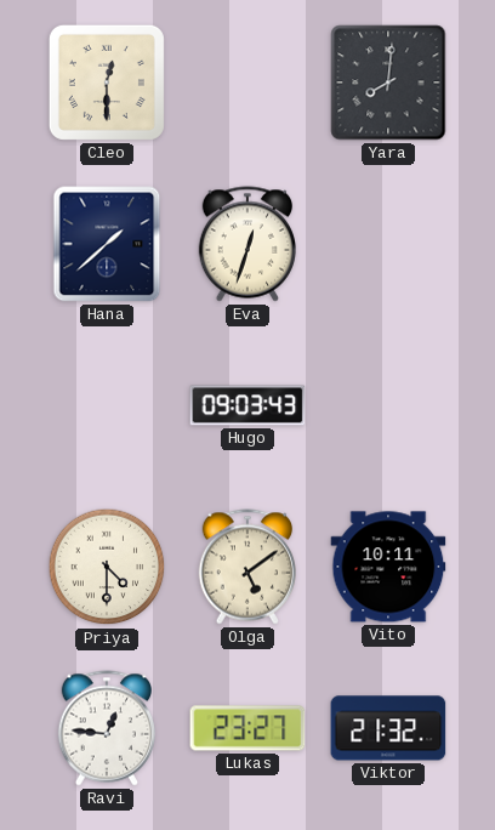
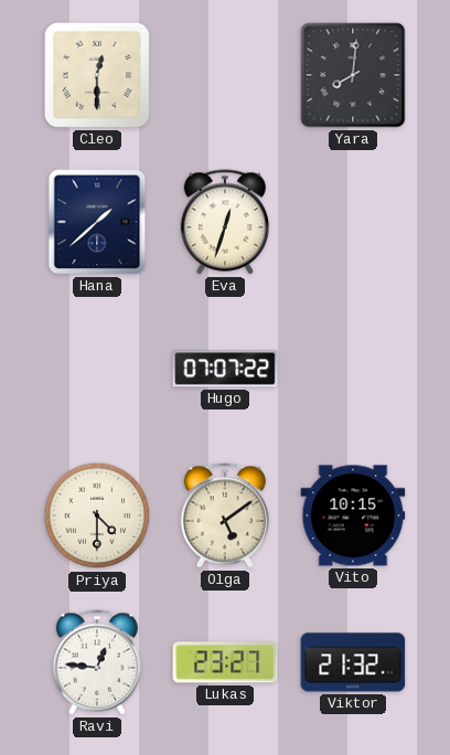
Hugo: 09:03 -> 07:07
Vito: 10:11 -> 10:15
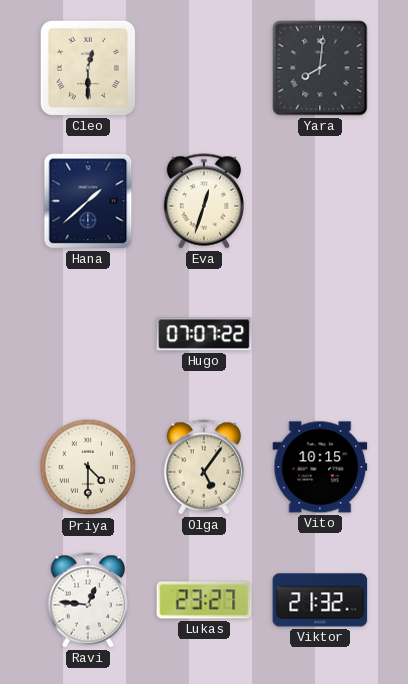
Olga: 5:09 -> 5:06
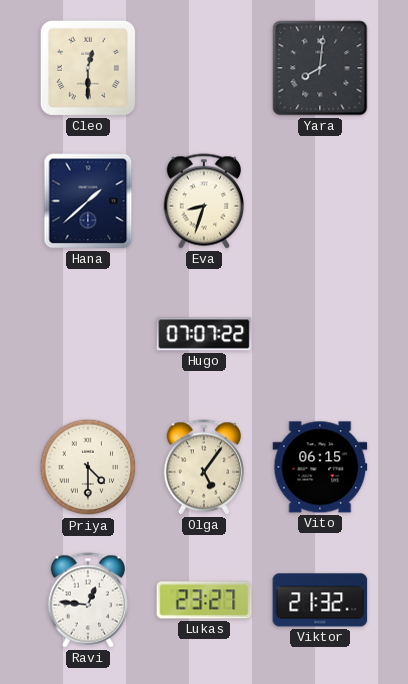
Eva: 12:33 -> 8:33
Vito: 10:15 -> 06:15
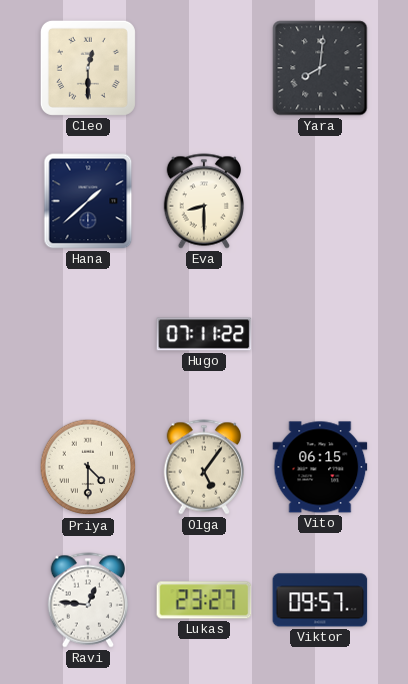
Eva: 8:33 -> 8:30
Hugo: 07:07 -> 07:11
Viktor: 21:32 -> 09:57
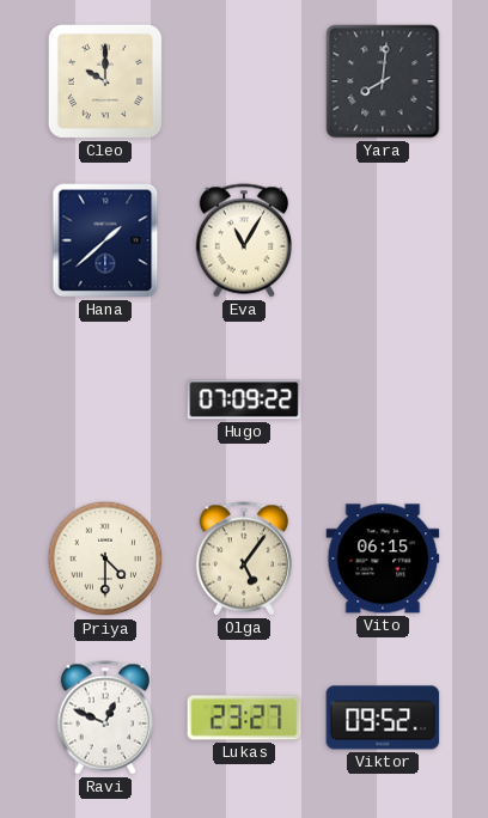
Cleo: 12:30 -> 10:00
Eva: 8:30 -> 11:05
Hugo: 07:11 -> 07:09
Ravi: 12:46 -> 12:49
Viktor: 09:57 -> 09:52
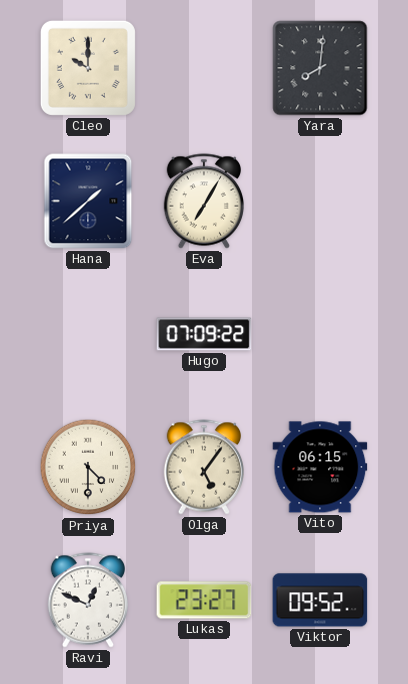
Eva: 11:05 -> 7:05
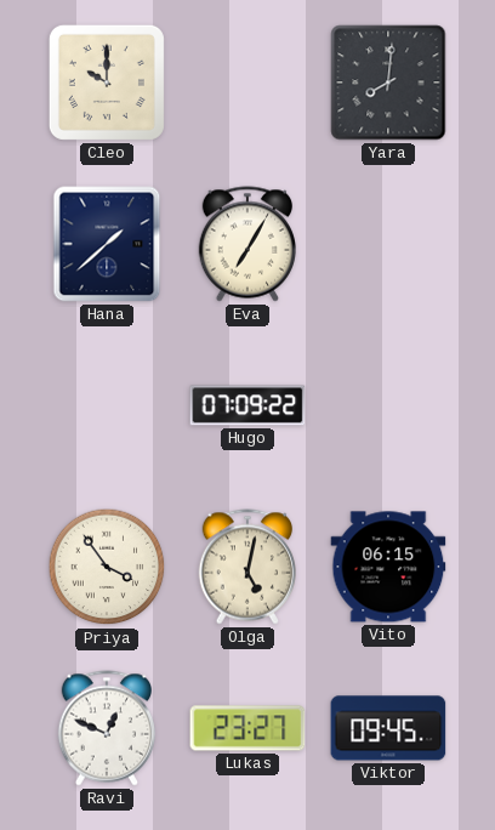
Priya: 4:30 -> 3:54
Olga: 5:06 -> 5:02
Viktor: 09:52 -> 09:45
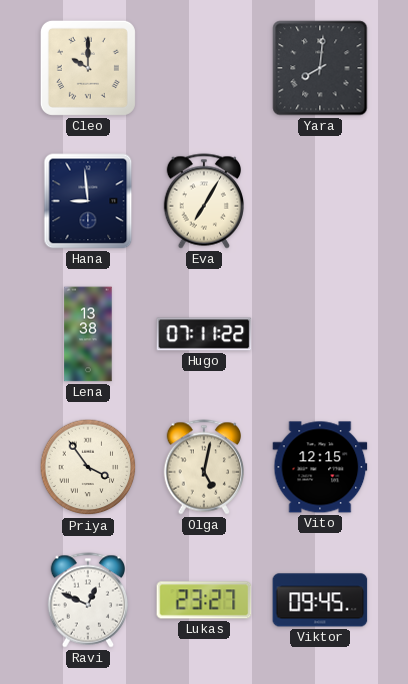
Hana: 1:38 -> 8:59
Lena: none -> 13:38
Hugo: 07:09 -> 07:11
Vito: 06:15 -> 12:15
